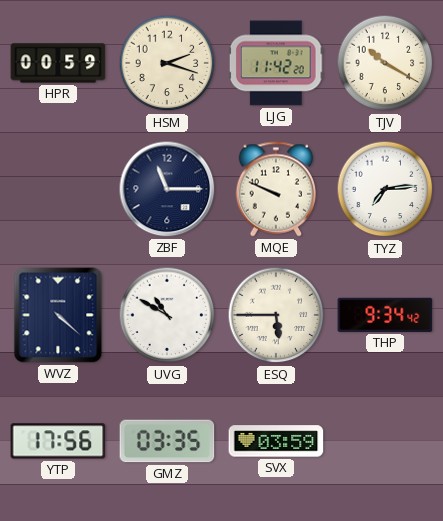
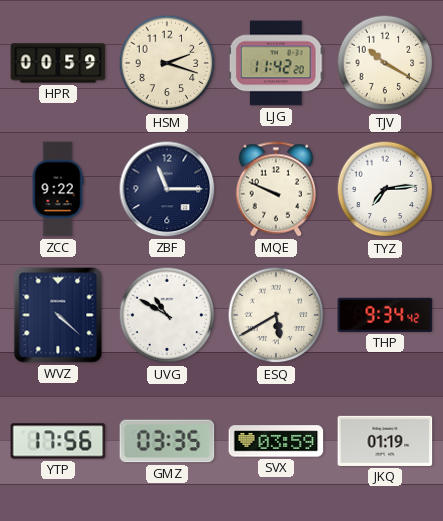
ZCC: none -> 9:22
ESQ: 5:45 -> 5:40
JKQ: none -> 01:19
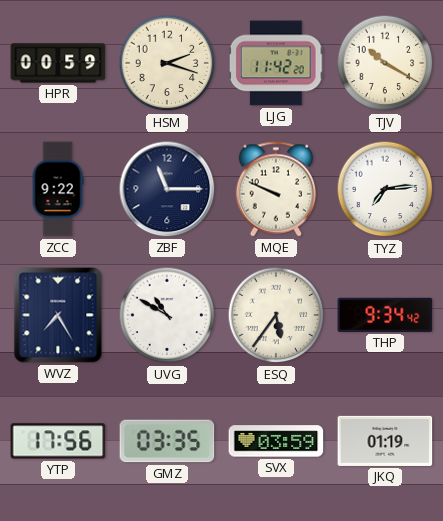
WVZ: 4:22 -> 7:25
ESQ: 5:40 -> 5:36
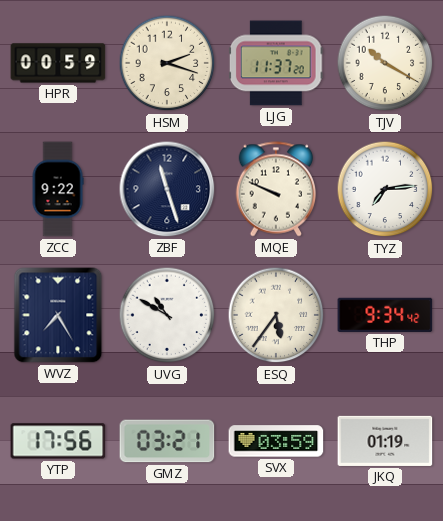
LJG: 11:42 -> 11:37
ZBF: 11:15 -> 11:27
GMZ: 03:35 -> 03:21
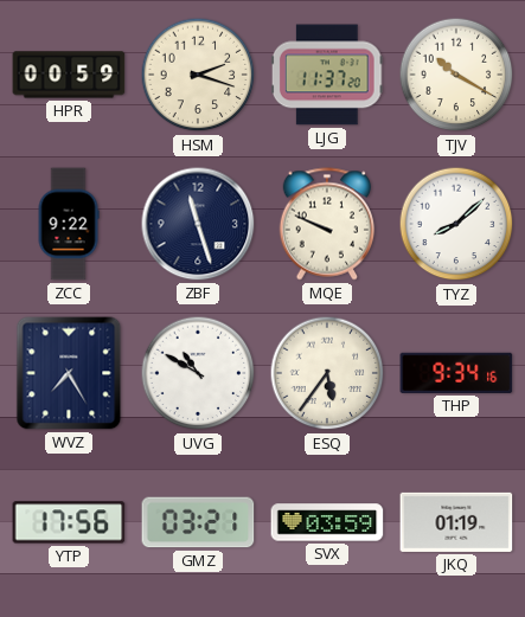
TYZ: 7:14 -> 8:08
THP: 9:34:42 -> 9:34:16
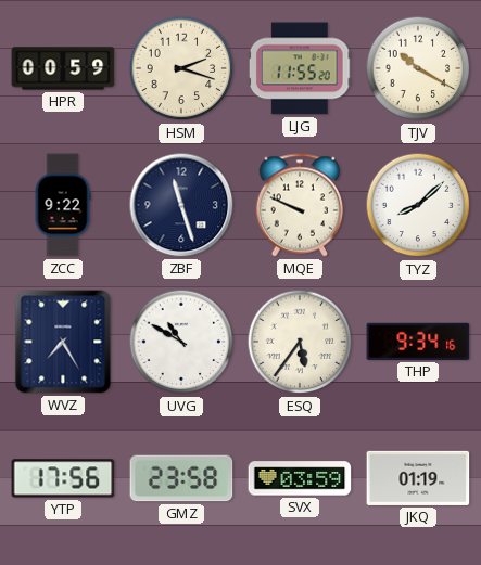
LJG: 11:37 -> 11:55
GMZ: 03:21 -> 23:58
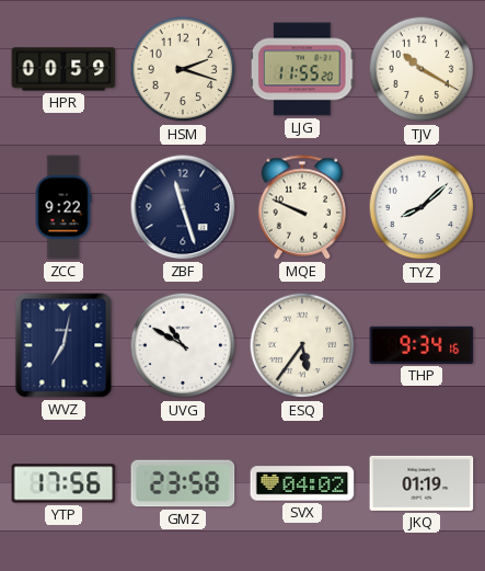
WVZ: 7:25 -> 7:02
SVX: 03:59 -> 04:02
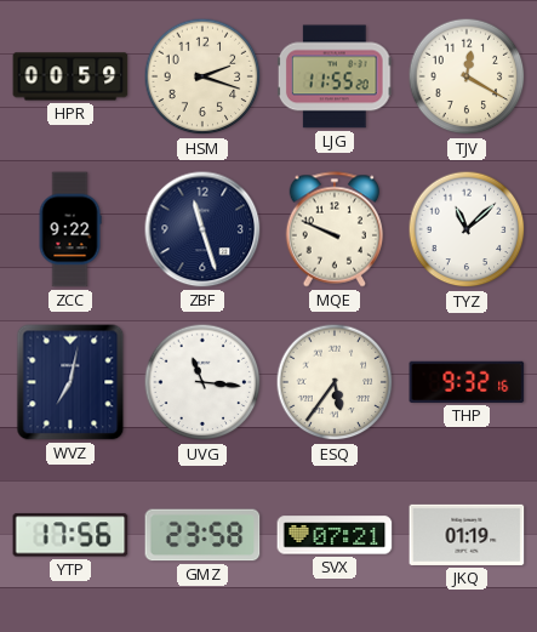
TJV: 10:20 -> 12:20
TYZ: 8:08 -> 11:08
UVG: 10:50 -> 11:16
THP: 9:34 -> 9:32
SVX: 04:02 -> 07:21
